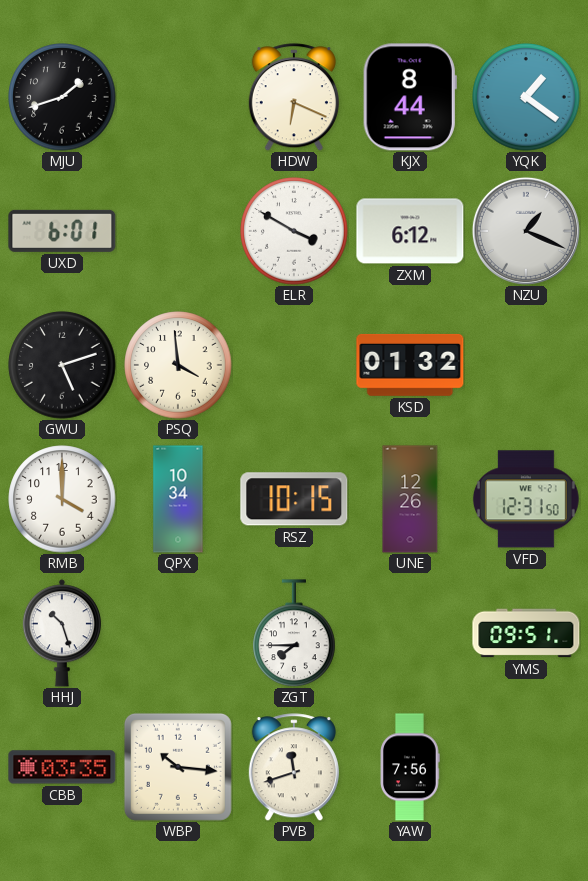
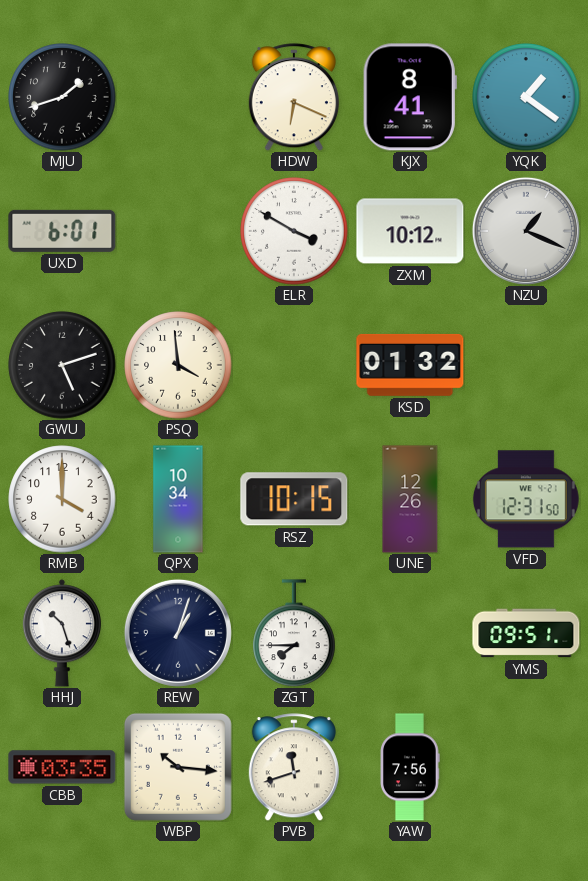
KJX: 8:44 -> 8:41
ZXM: 6:12 -> 10:12
REW: none -> 1:03
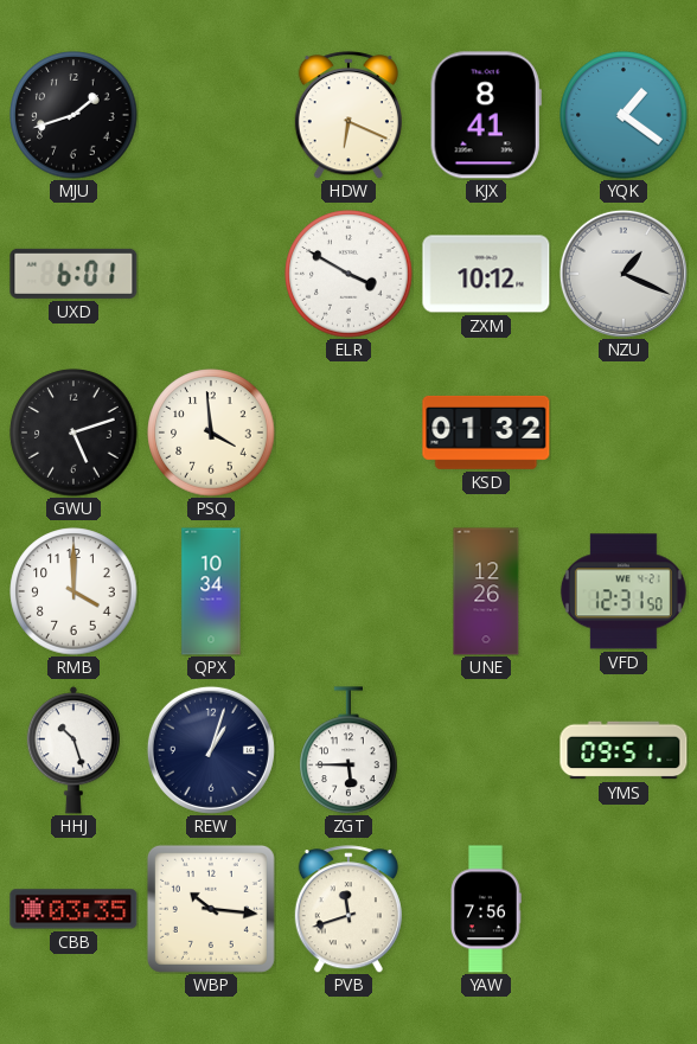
RSZ: 10:15 -> none
ZGT: 7:45 -> 5:45
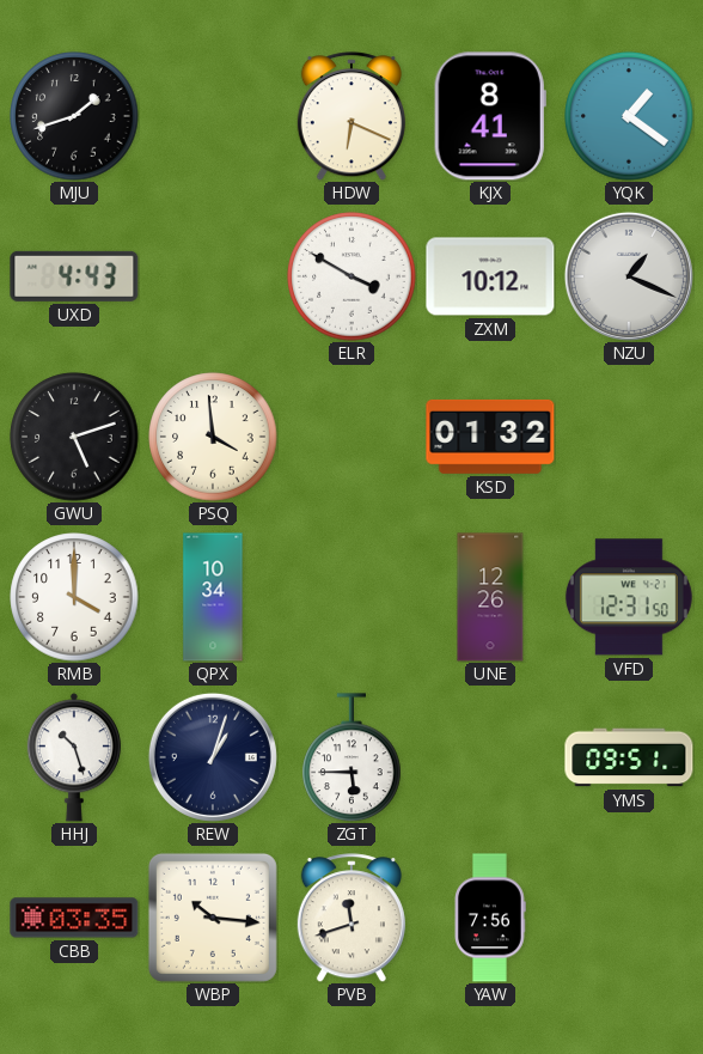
UXD: 6:01 -> 4:43
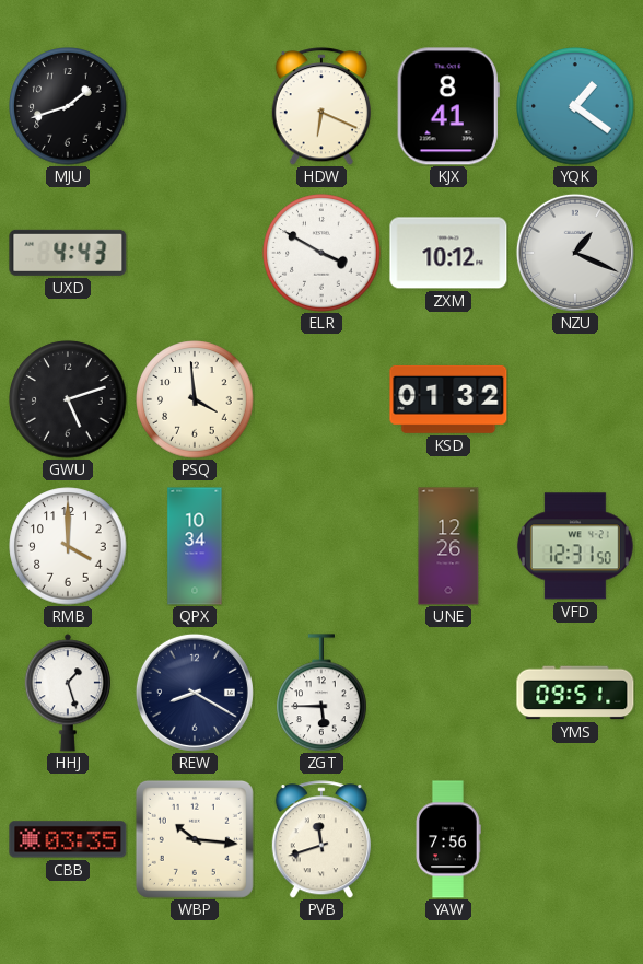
HHJ: 10:27 -> 1:27
REW: 1:03 -> 8:20
